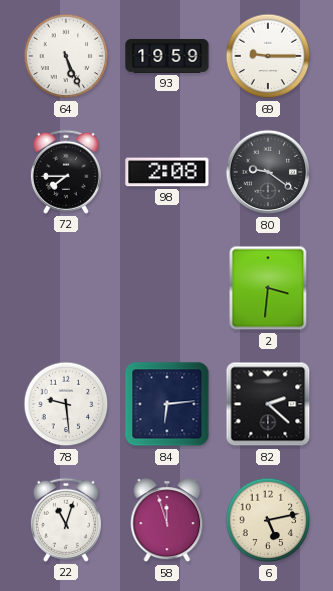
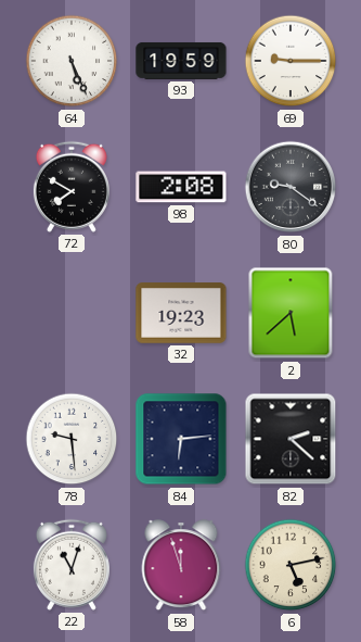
72: 7:45 -> 7:50
32: none -> 19:23
2: 3:31 -> 5:38
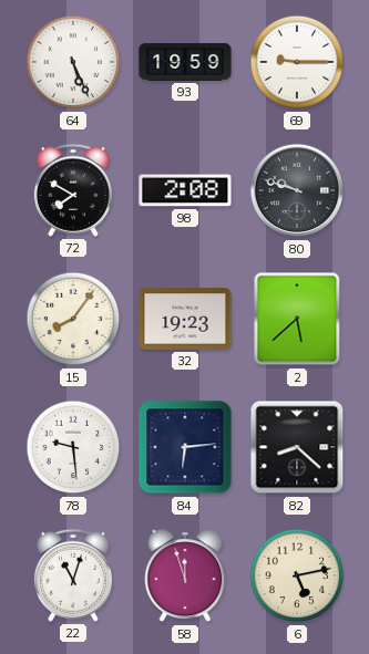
80: 9:21 -> 9:48
15: none -> 8:06
82: 2:22 -> 8:22
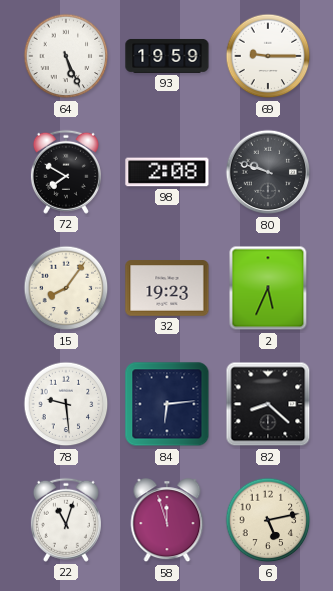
2: 5:38 -> 5:34
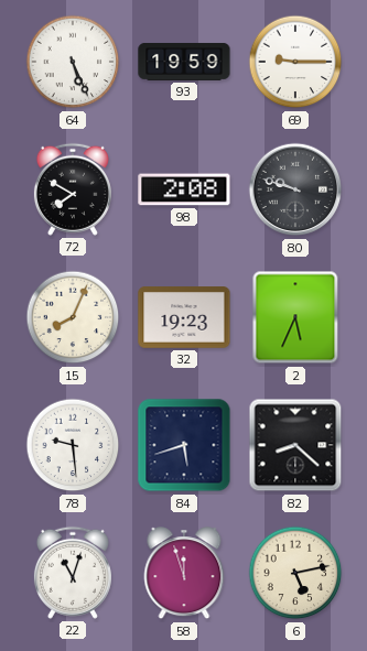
15: 8:06 -> 8:04
84: 6:14 -> 5:42
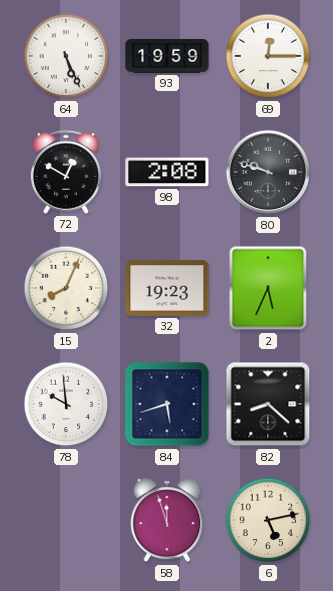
69: 9:15 -> 12:15
72: 7:50 -> 12:50
78: 9:29 -> 9:59
22: 11:03 -> none
